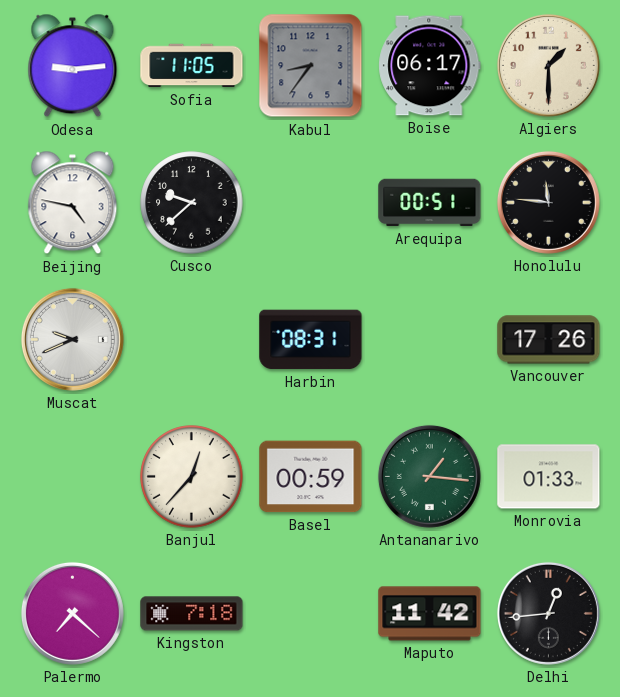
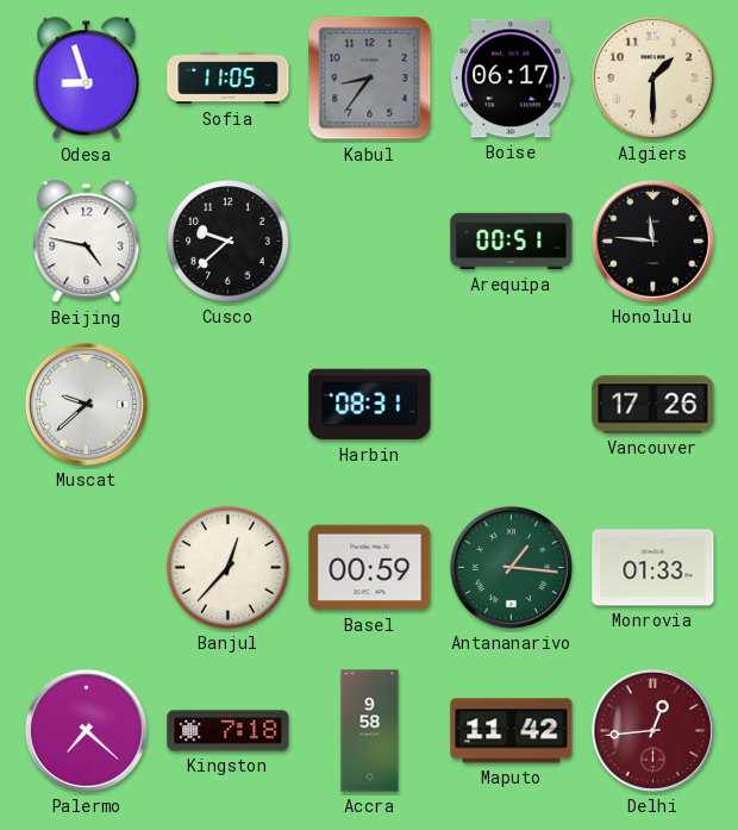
Odesa: 9:14 -> 8:57
Muscat: 9:41 -> 9:38
Accra: none -> 9:58
Delhi dial: black -> burgundy
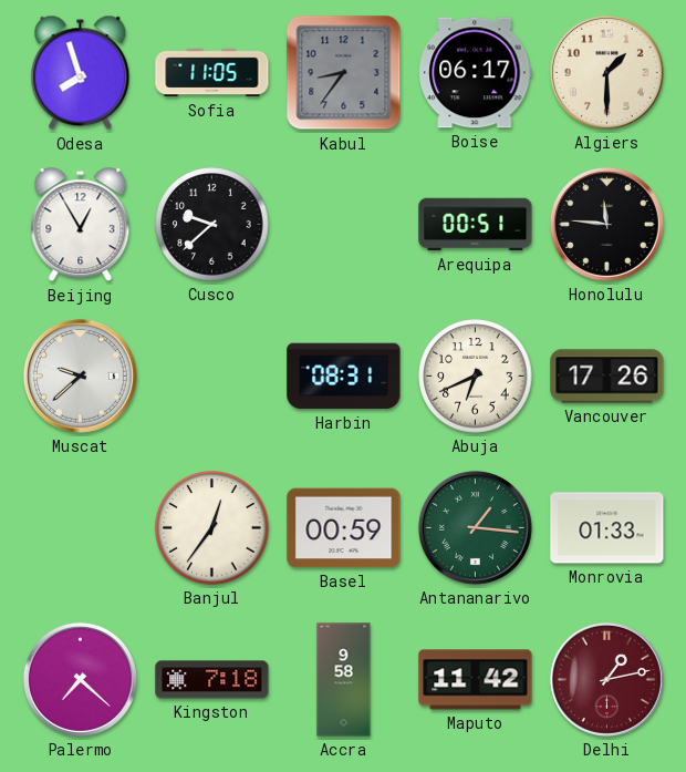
Odesa: 8:57 -> 7:57
Beijing: 4:47 -> 12:55
Abuja: none -> 6:41
Banjul: 12:37 -> 12:36
Delhi: 12:44 -> 1:13
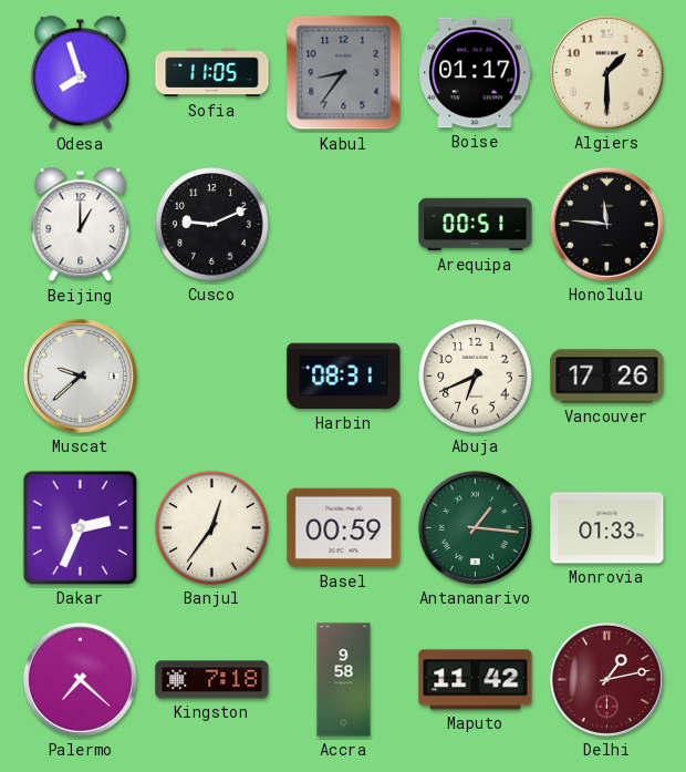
Boise: 06:17 -> 01:17
Beijing: 12:55 -> 1:00
Cusco: 9:38 -> 9:11
Dakar: none -> 2:34
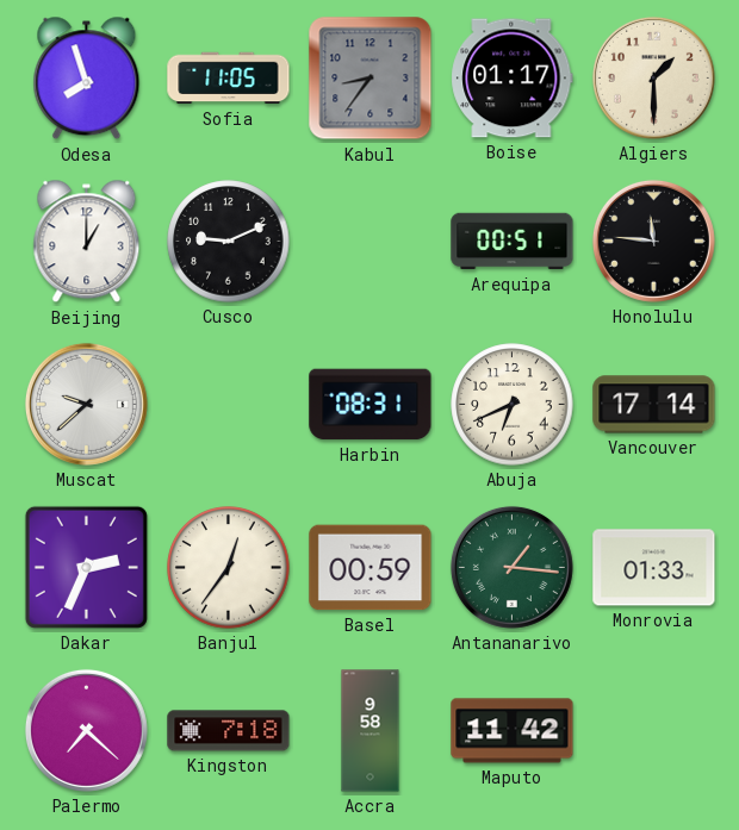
Vancouver: 17:26 -> 17:14
Delhi: 1:13 -> none
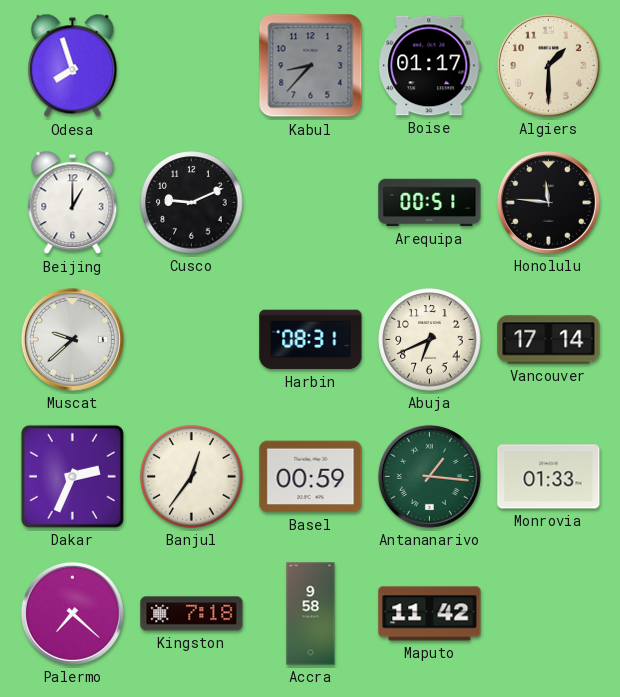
Sofia: 11:05 -> none
Kabul: 8:36 -> 8:37
